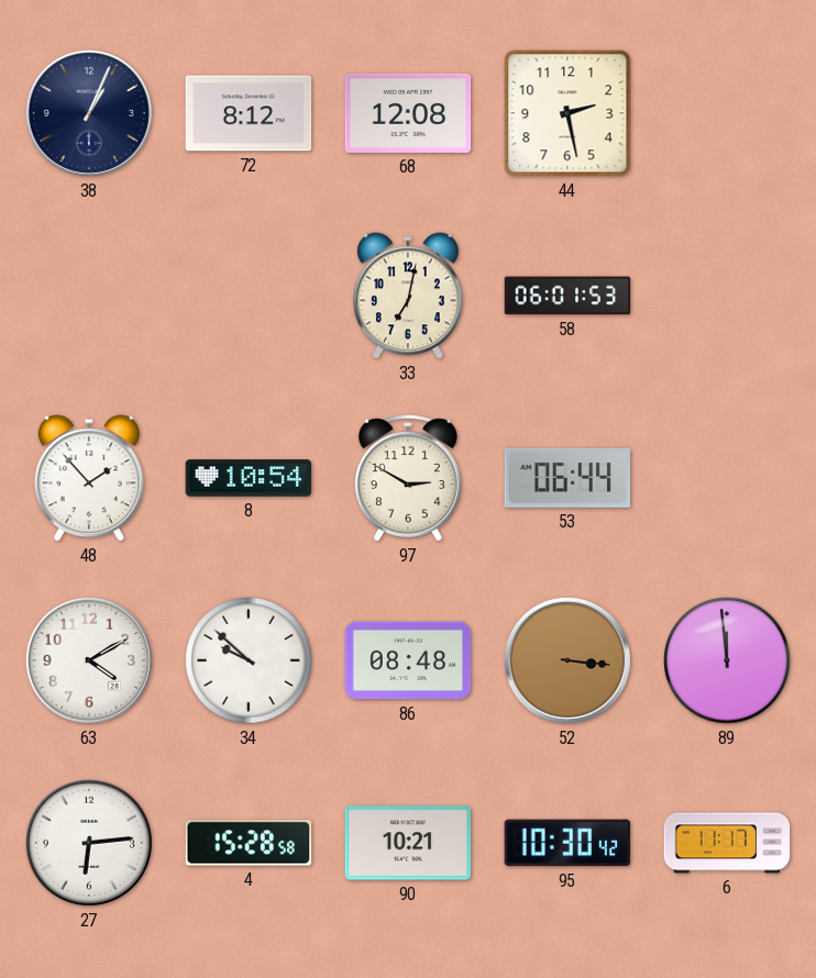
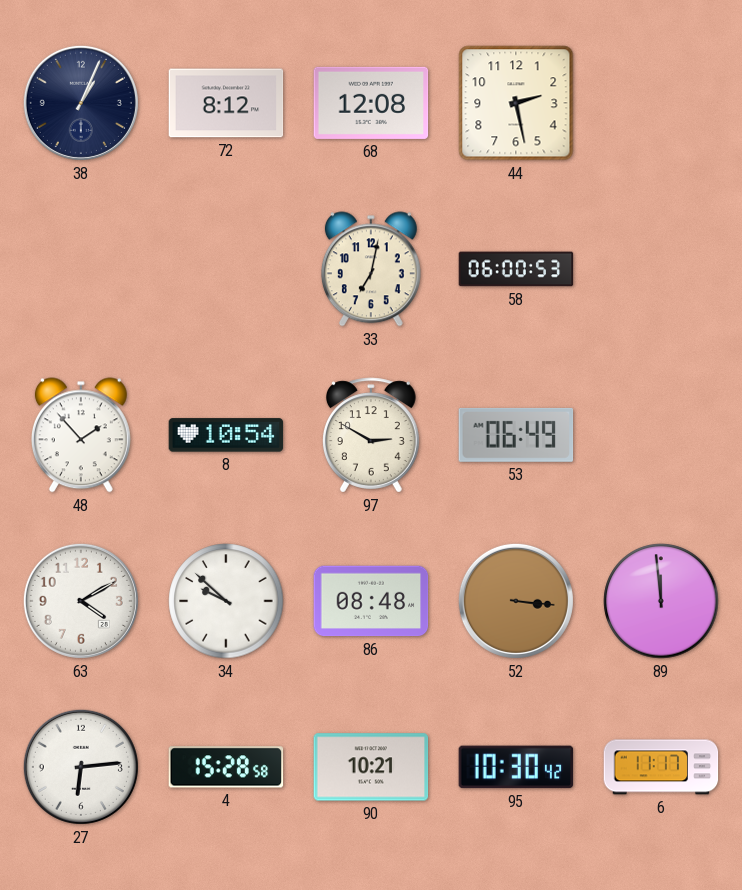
58: 06:01 -> 06:00
53: 06:44 -> 06:49
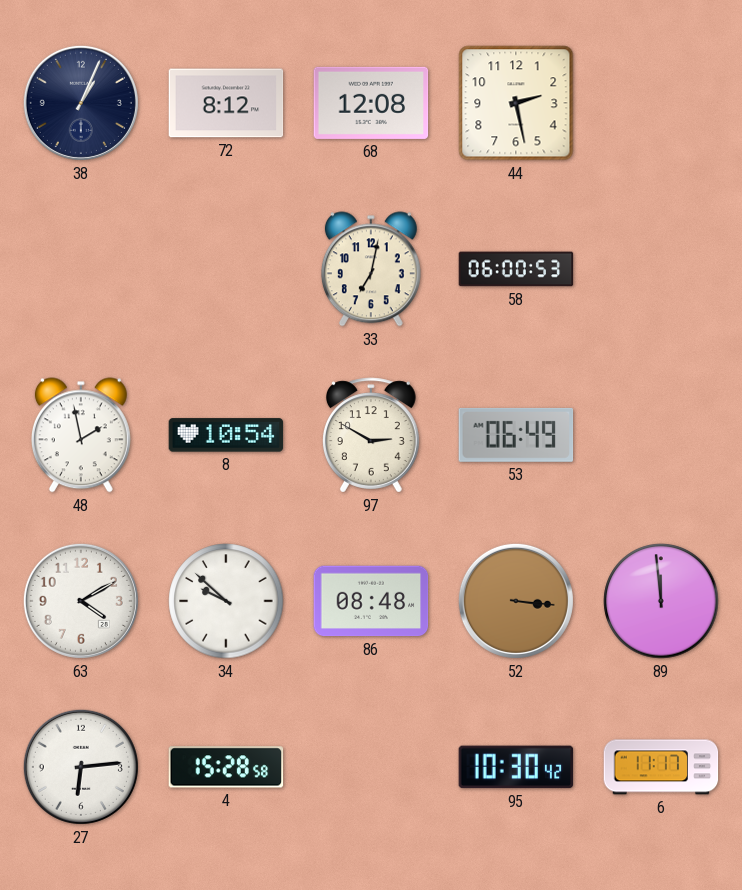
48: 1:53 -> 1:58
90: 10:21 -> none
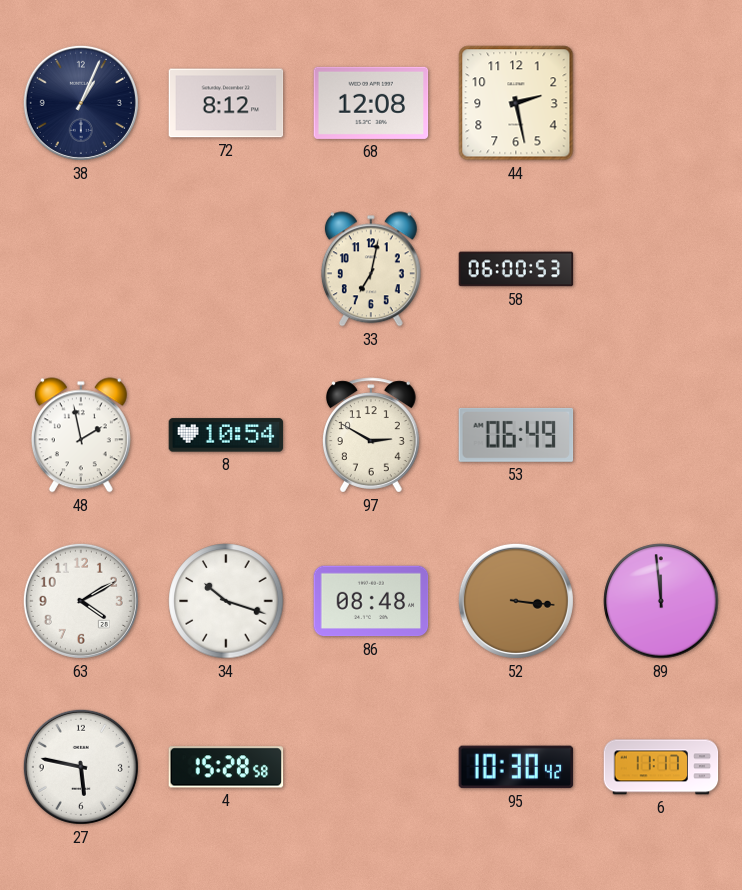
34: 9:52 -> 10:18
27: 6:14 -> 5:47
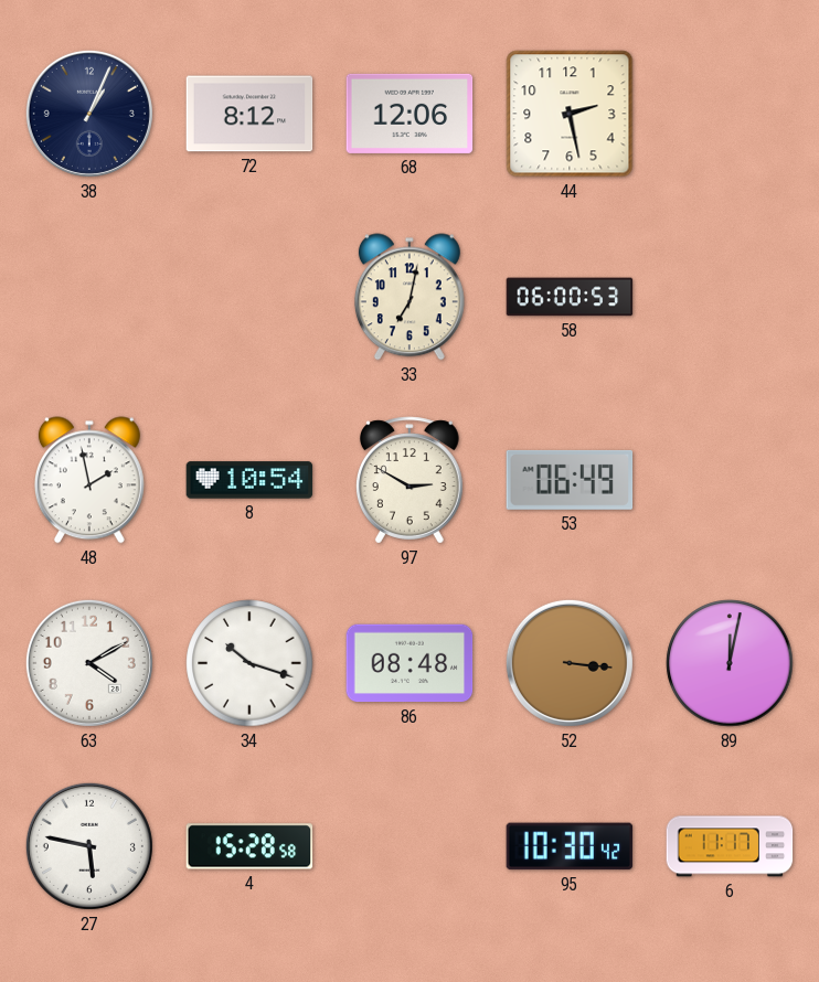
68: 12:08 -> 12:06
89: 11:59 -> 12:02
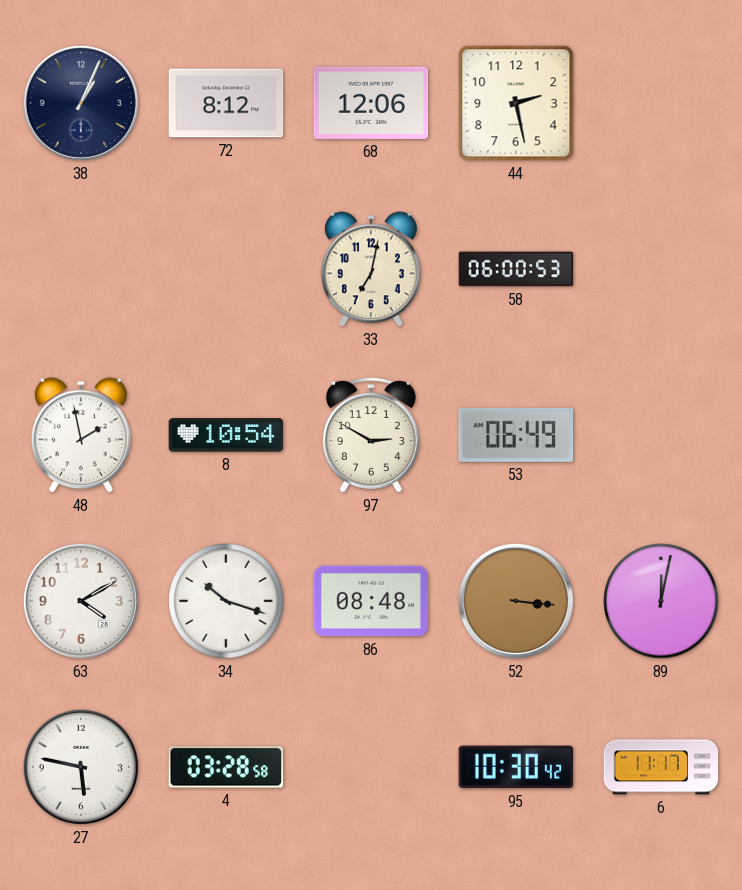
4: 15:28 -> 03:28
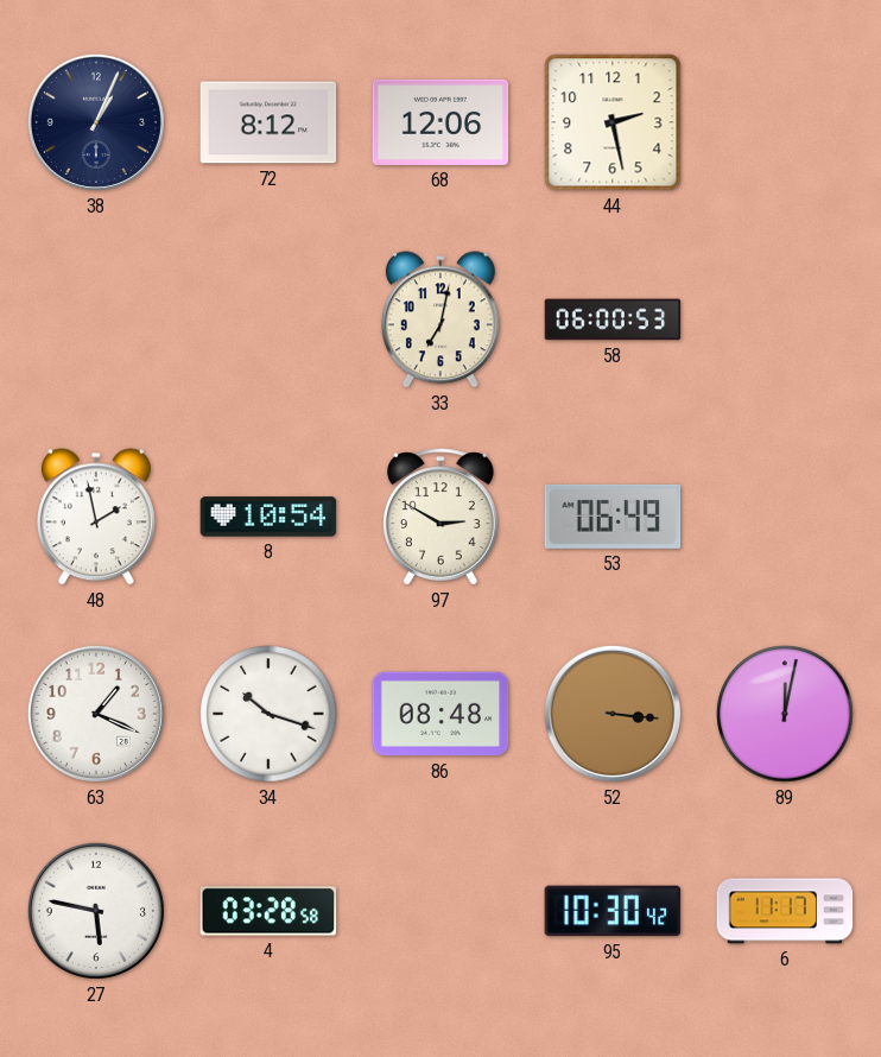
63: 4:10 -> 1:19
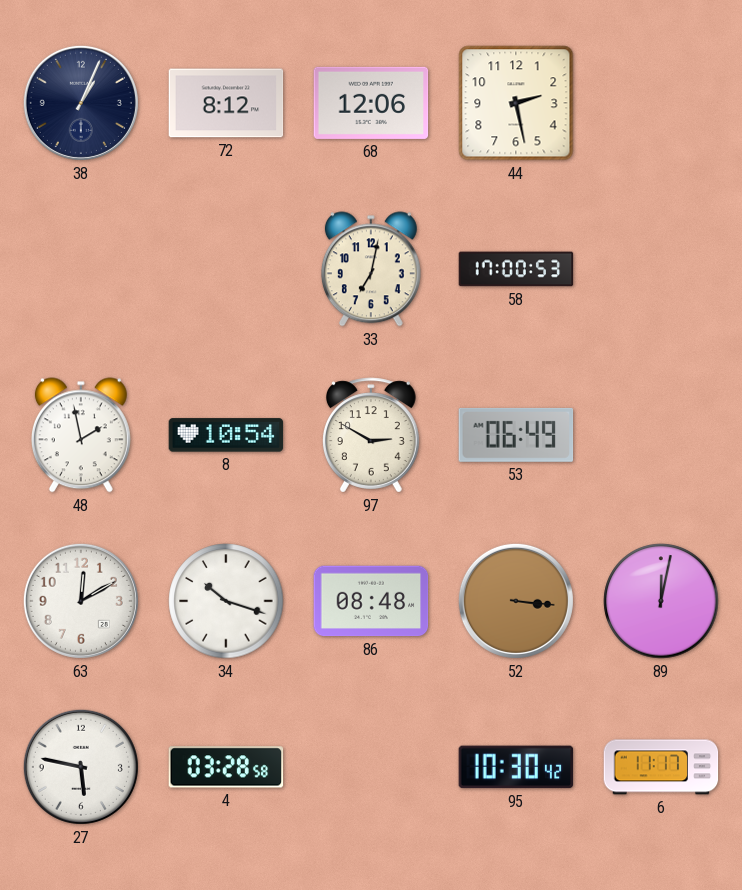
58: 06:00 -> 17:00
63: 1:19 -> 12:10
